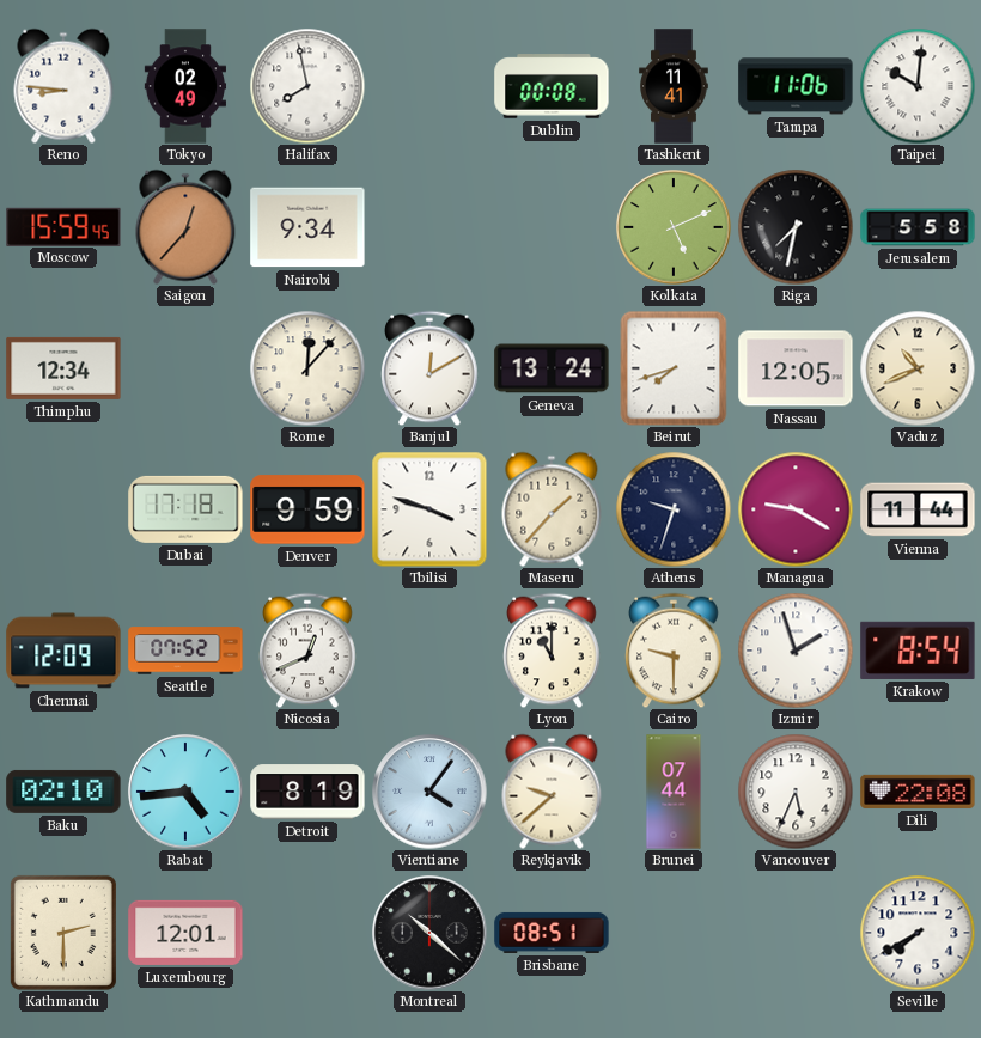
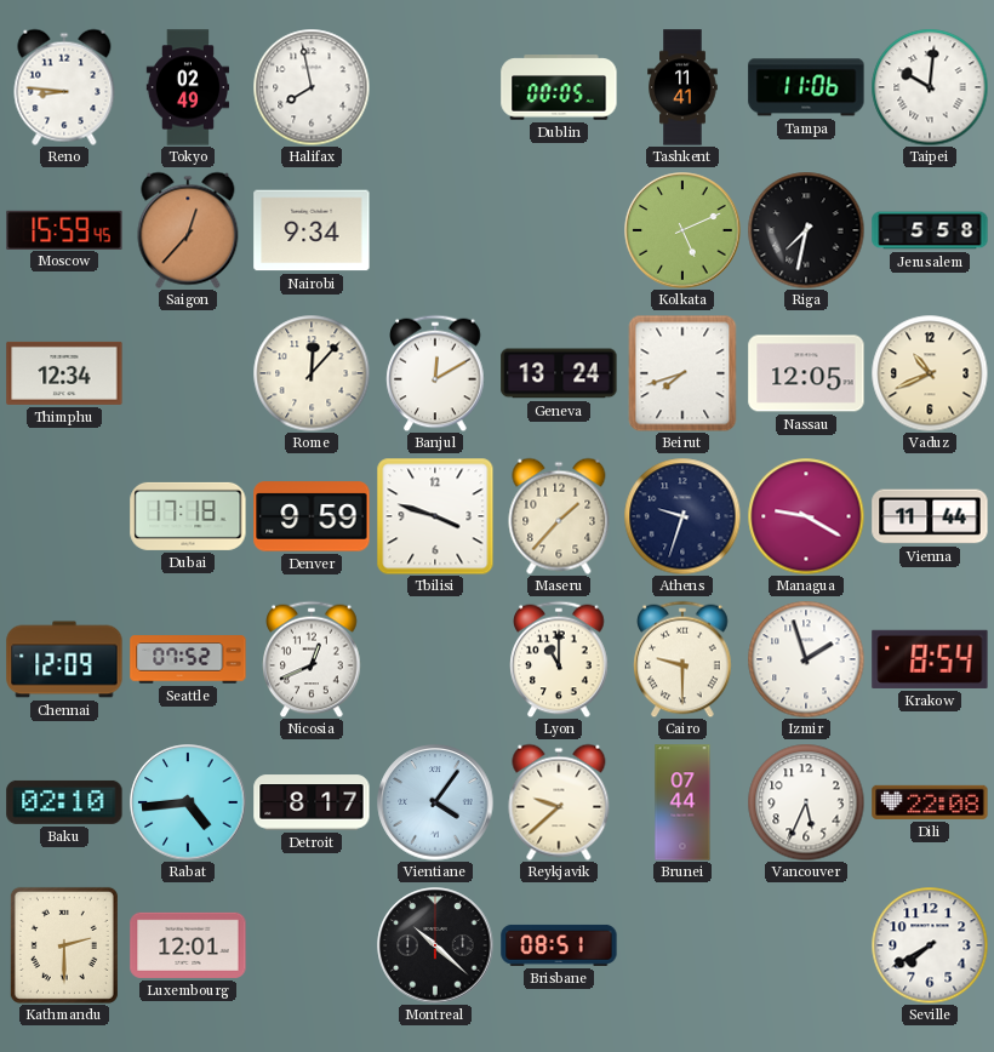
Dublin: 00:08 -> 00:05
Detroit: 8:19 -> 8:17
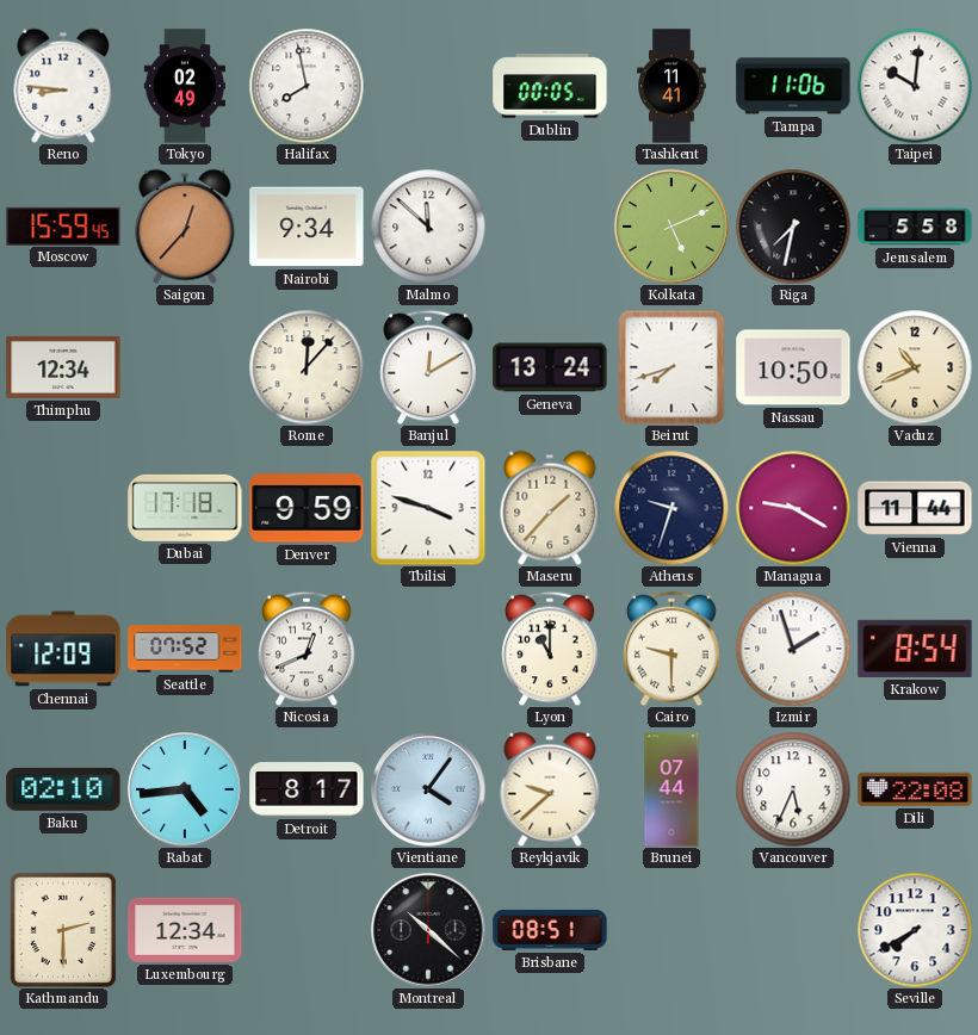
Malmo: none -> 11:52
Nassau: 12:05 -> 10:50
Luxembourg: 12:01 -> 12:34
